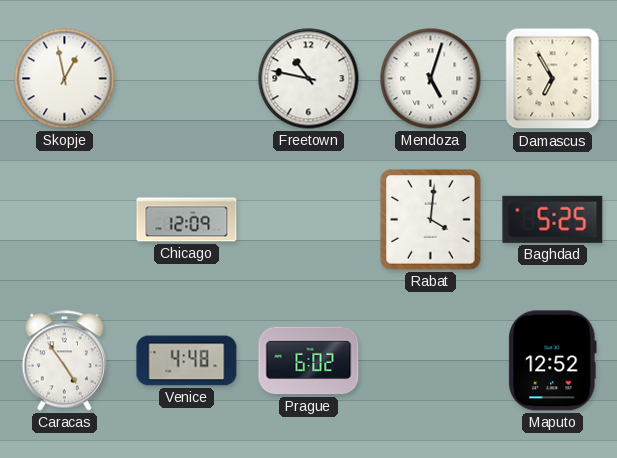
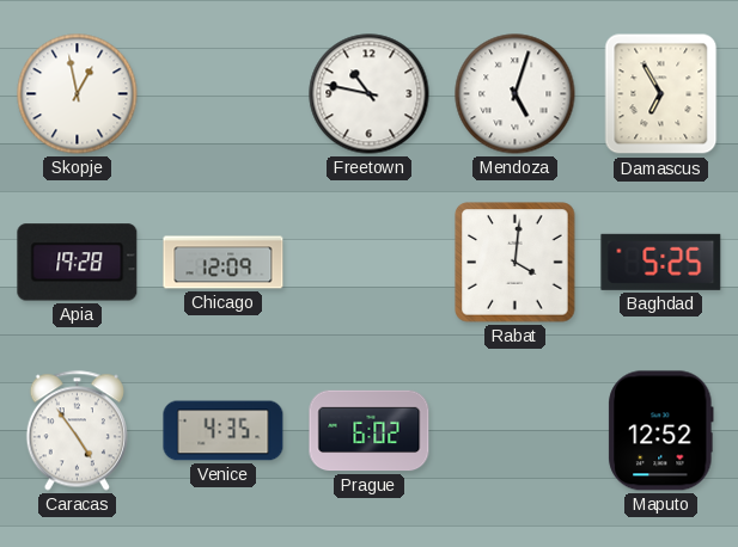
Apia: none -> 19:28
Venice: 4:48 -> 4:35
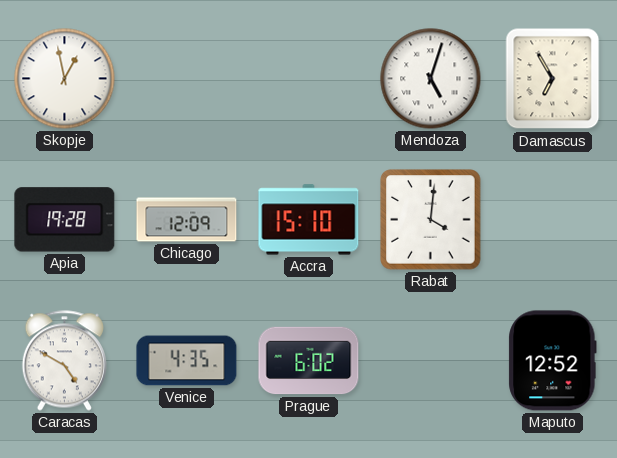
Freetown: 10:47 -> none
Accra: none -> 15:10
Baghdad: 5:25 -> none
Caracas: 4:54 -> 4:50
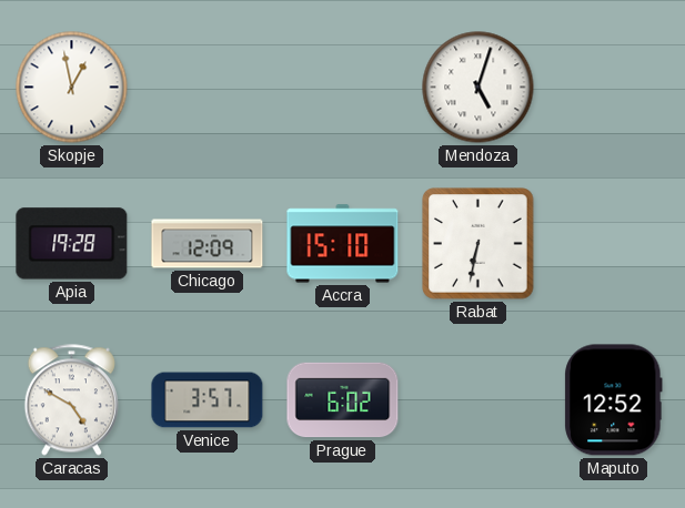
Damascus: 6:55 -> none
Rabat: 4:01 -> 6:32
Venice: 4:35 -> 3:57
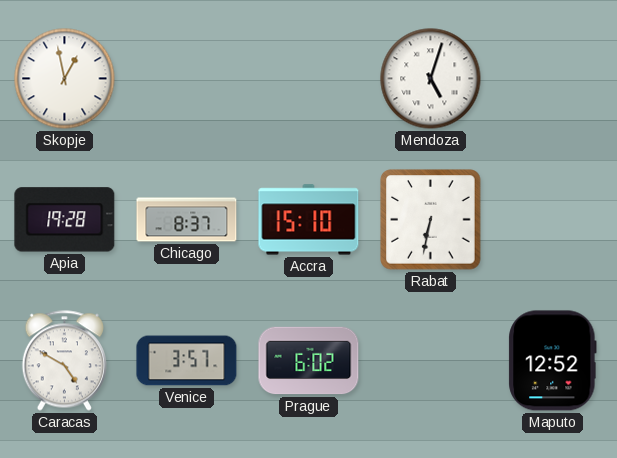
Chicago: 12:09 -> 8:37
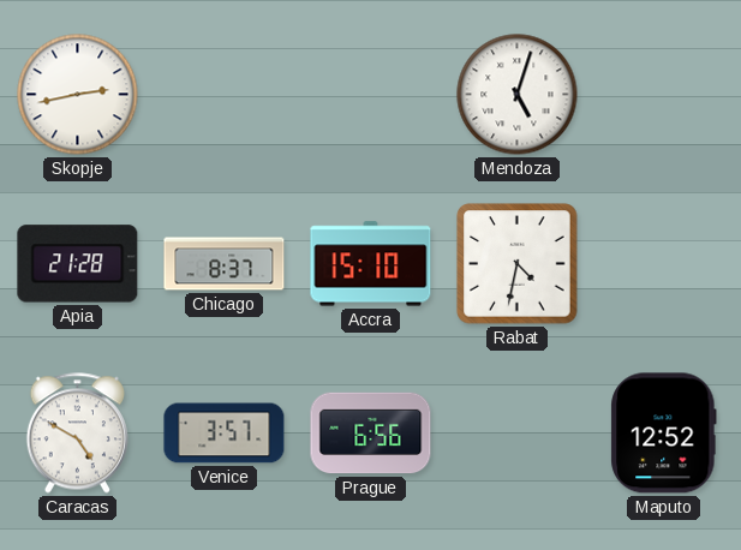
Skopje: 12:58 -> 2:43
Apia: 19:28 -> 21:28
Rabat: 6:32 -> 4:32
Prague: 6:02 -> 6:56
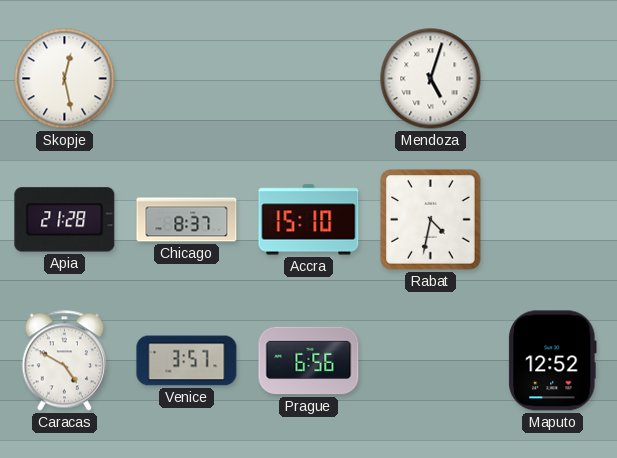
Skopje: 2:43 -> 12:28
